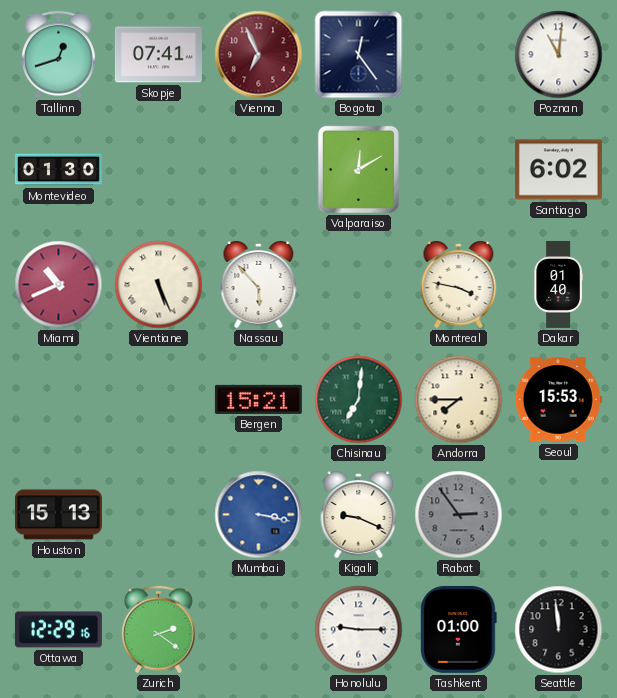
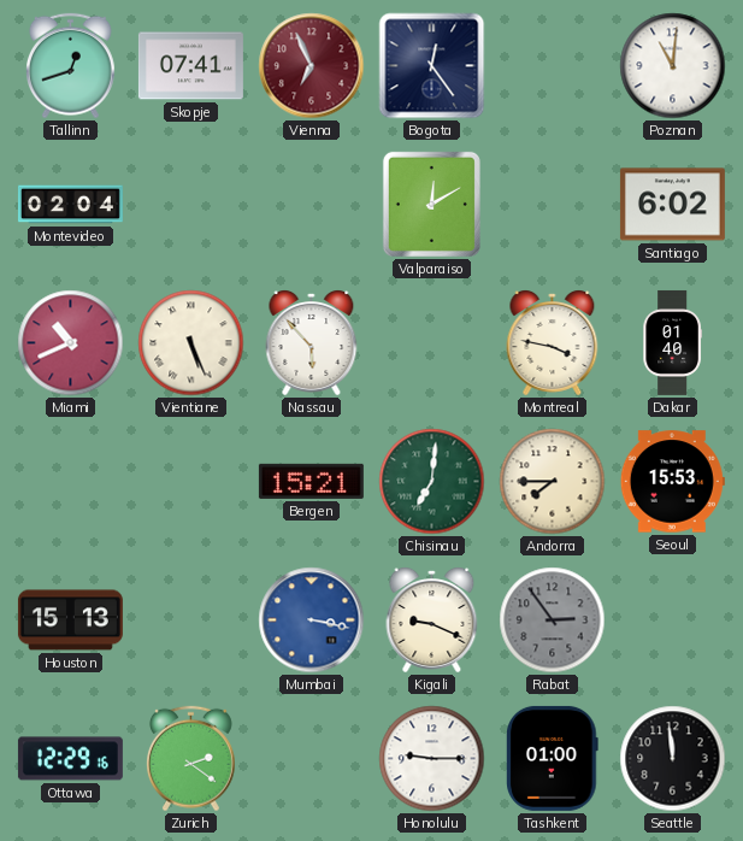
Montevideo: 01:30 -> 02:04
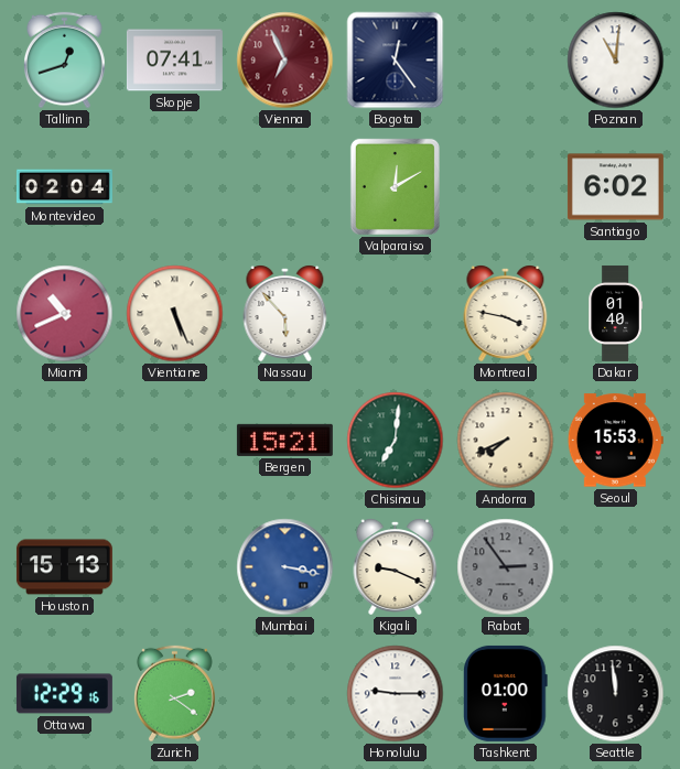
Andorra: 7:45 -> 7:41
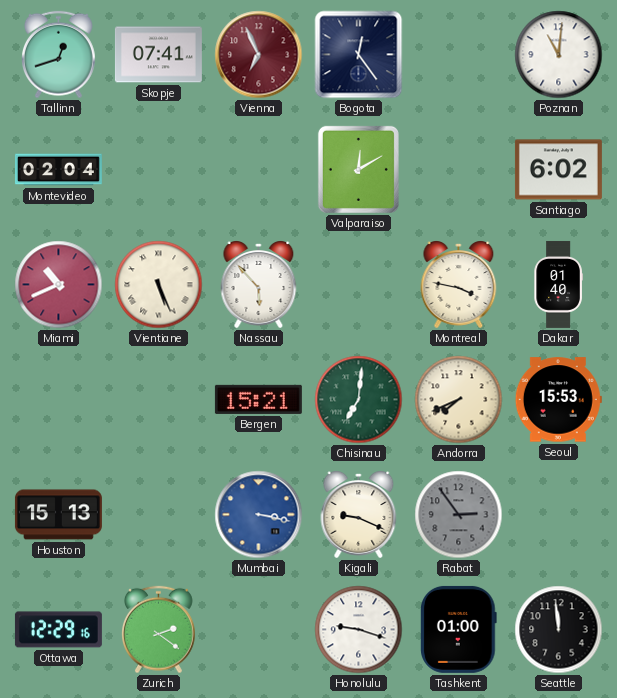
Honolulu: 9:15 -> 9:18
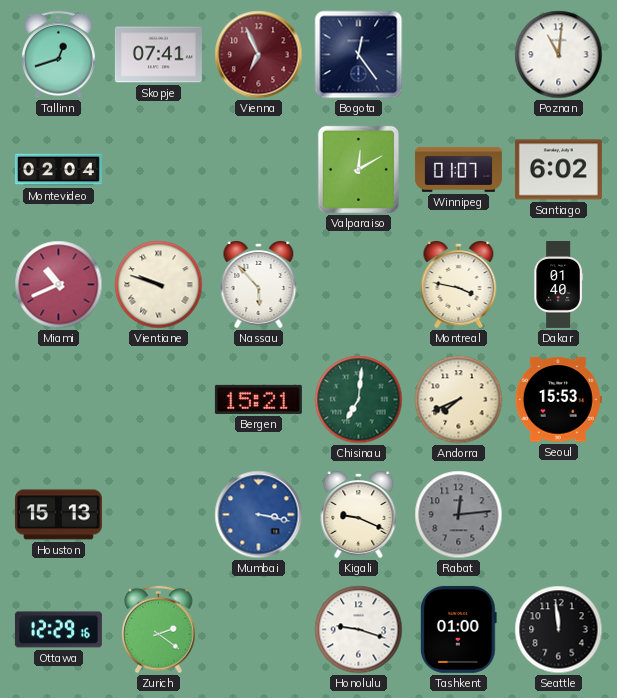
Winnipeg: none -> 01:07
Vientiane: 5:26 -> 9:48
Rabat: 2:54 -> 12:14
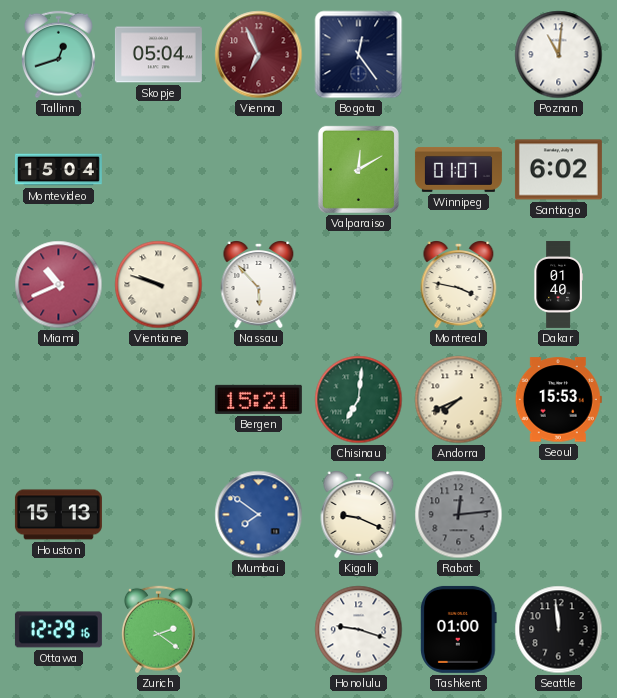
Skopje: 07:41 -> 05:04
Montevideo: 02:04 -> 15:04
Mumbai: 3:17 -> 7:51
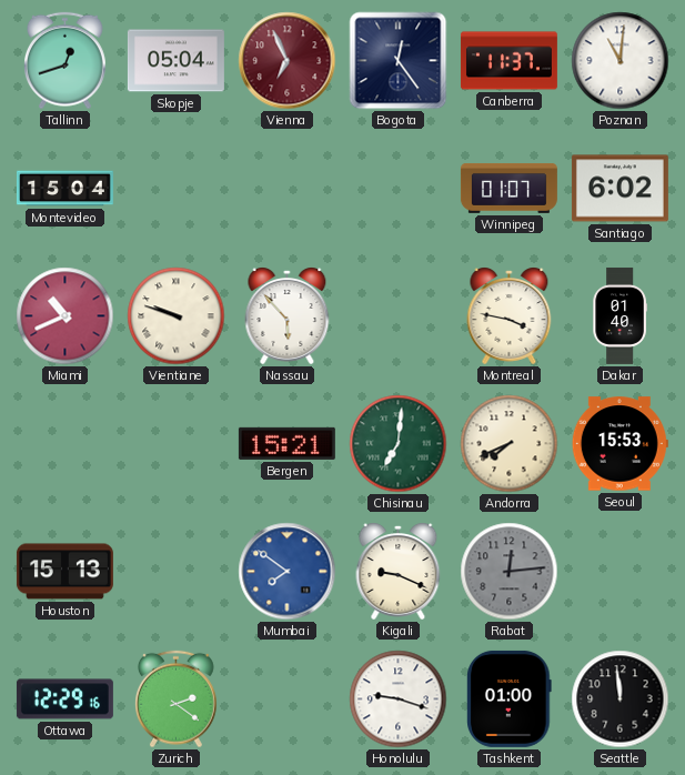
Canberra: none -> 11:37
Valparaiso: 12:10 -> none
